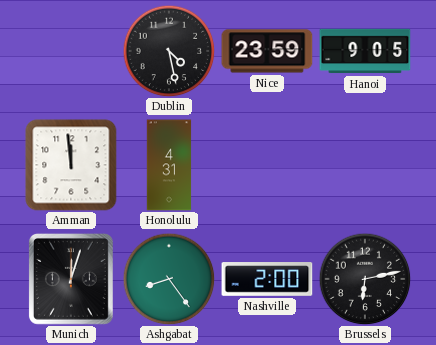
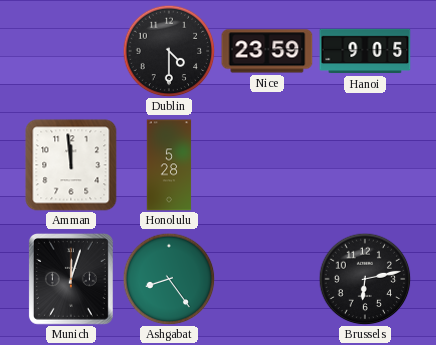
Dublin: 4:28 -> 4:30
Honolulu: 4:31 -> 5:28
Nashville: 2:00 -> none
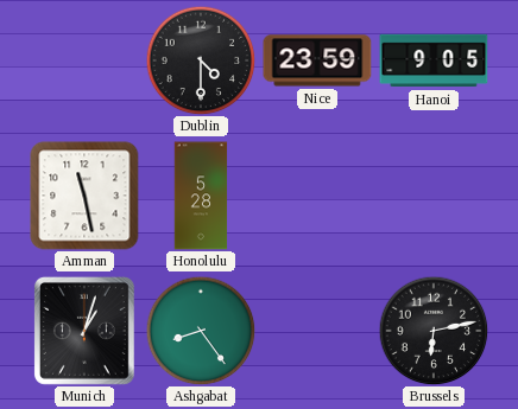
Amman: 11:59 -> 11:28
Munich: 12:03 -> 1:03
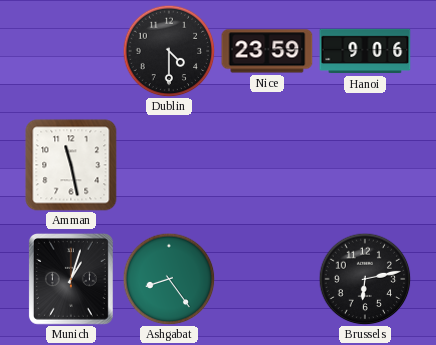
Hanoi: 9:05 -> 9:06
Honolulu: 5:28 -> none
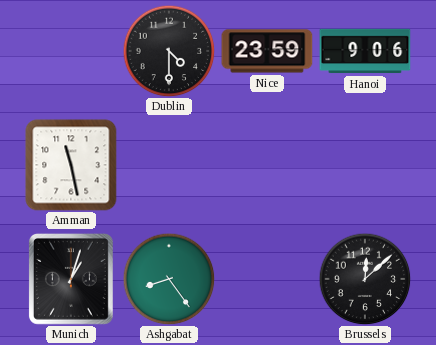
Brussels: 6:13 -> 12:08
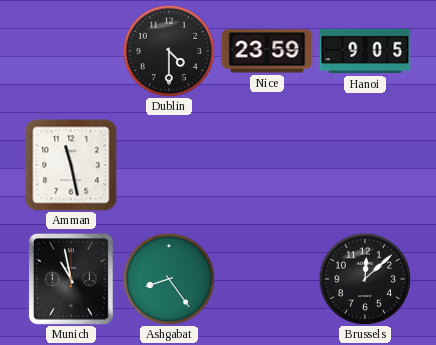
Hanoi: 9:06 -> 9:05
Munich: 1:03 -> 10:58
